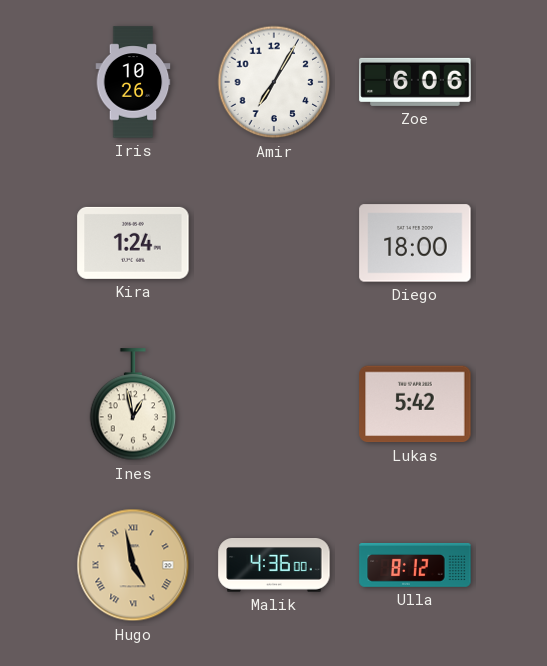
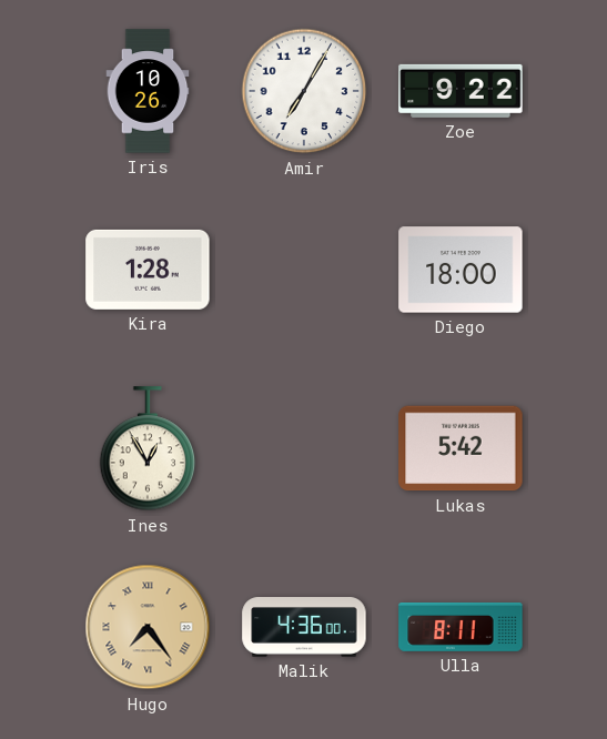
Zoe: 6:06 -> 9:22
Kira: 1:24 -> 1:28
Ines: 12:58 -> 12:55
Hugo: 4:58 -> 7:24
Ulla: 8:12 -> 8:11
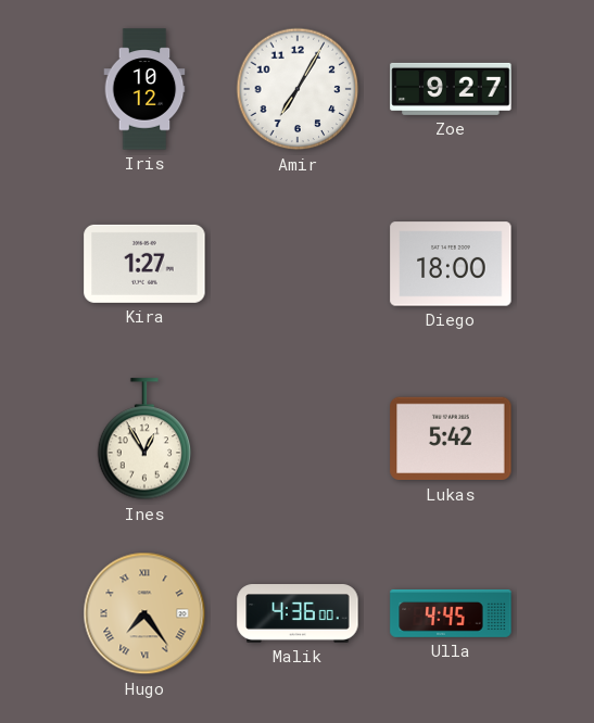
Iris: 10:26 -> 10:12
Zoe: 9:22 -> 9:27
Kira: 1:28 -> 1:27
Ulla: 8:11 -> 4:45
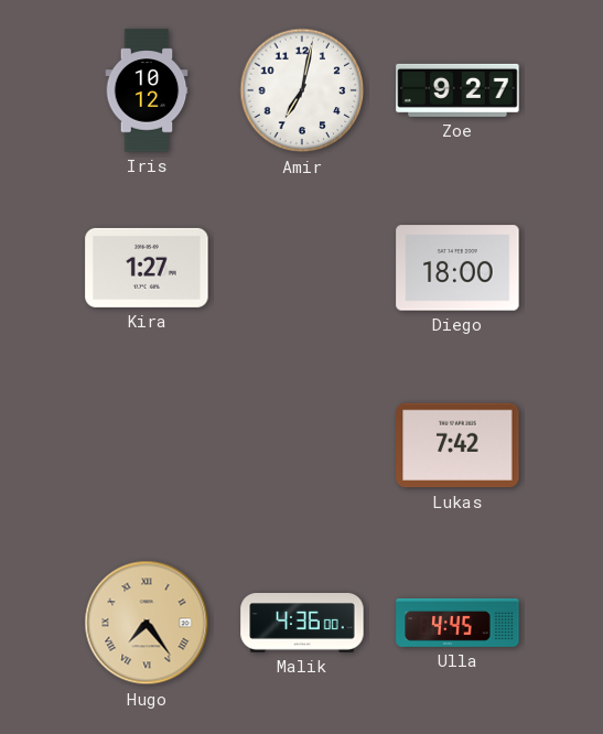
Amir: 7:05 -> 7:02
Ines: 12:55 -> none
Lukas: 5:42 -> 7:42
